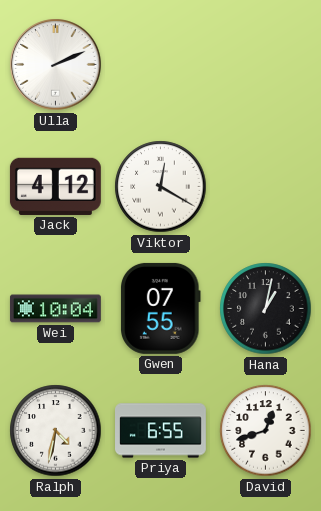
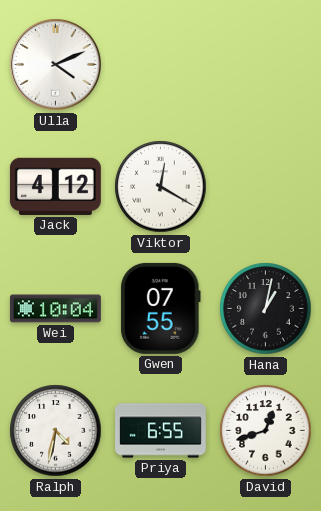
Ulla: 2:11 -> 4:11
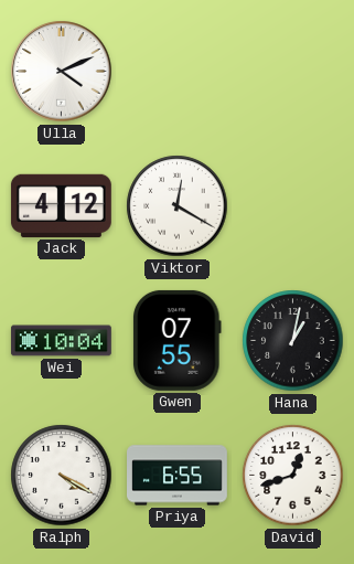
Ralph: 4:32 -> 4:20
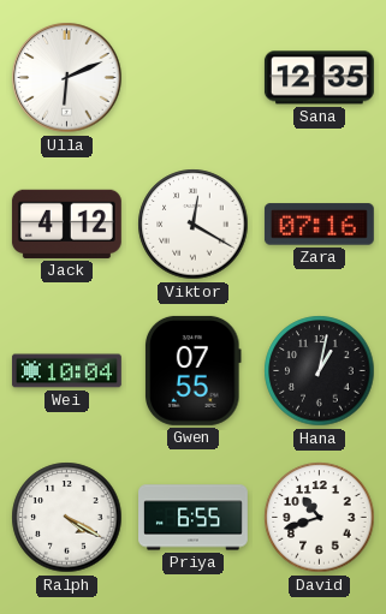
Ulla: 4:11 -> 6:11
Sana: none -> 12:35
Zara: none -> 07:16
David: 12:42 -> 10:42
